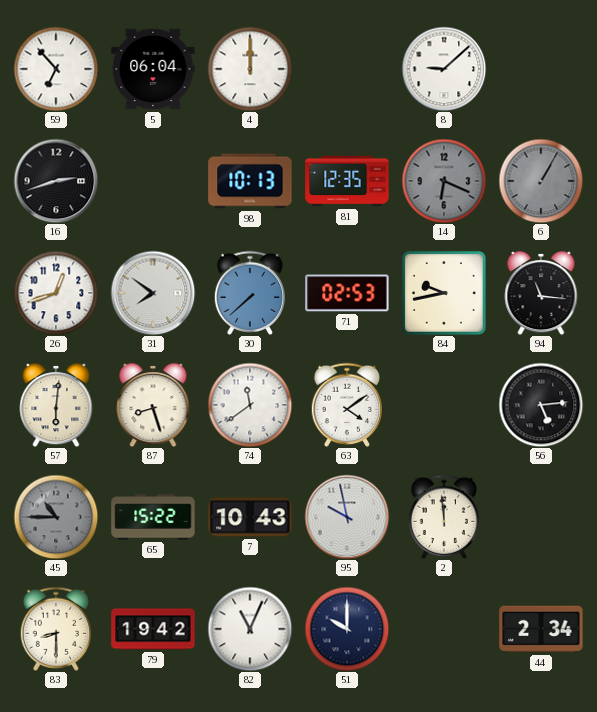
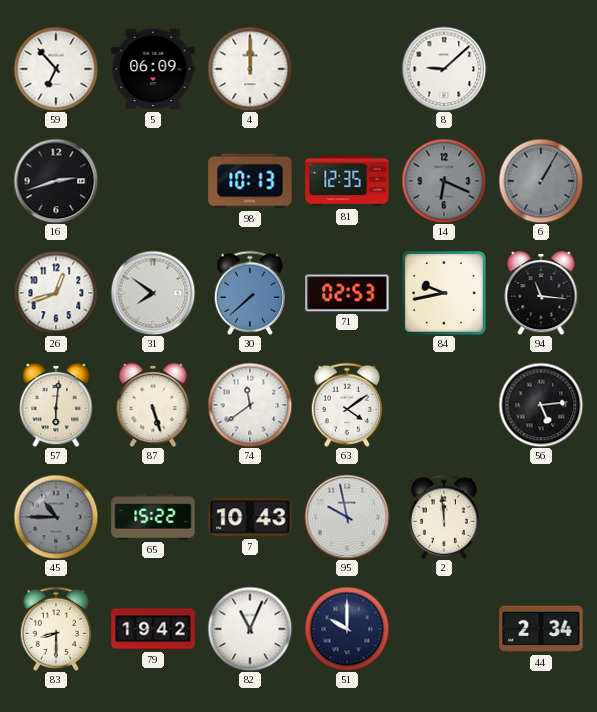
5: 06:04 -> 06:09
87: 8:27 -> 5:27
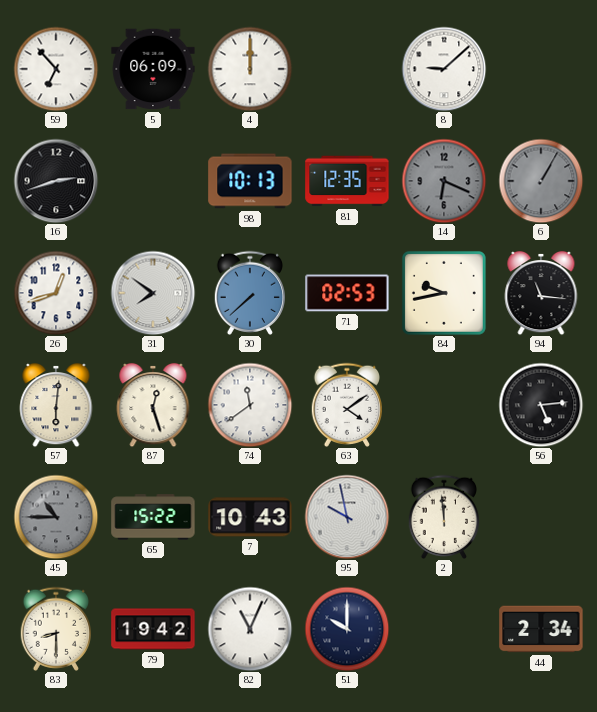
87: 5:27 -> 12:27
